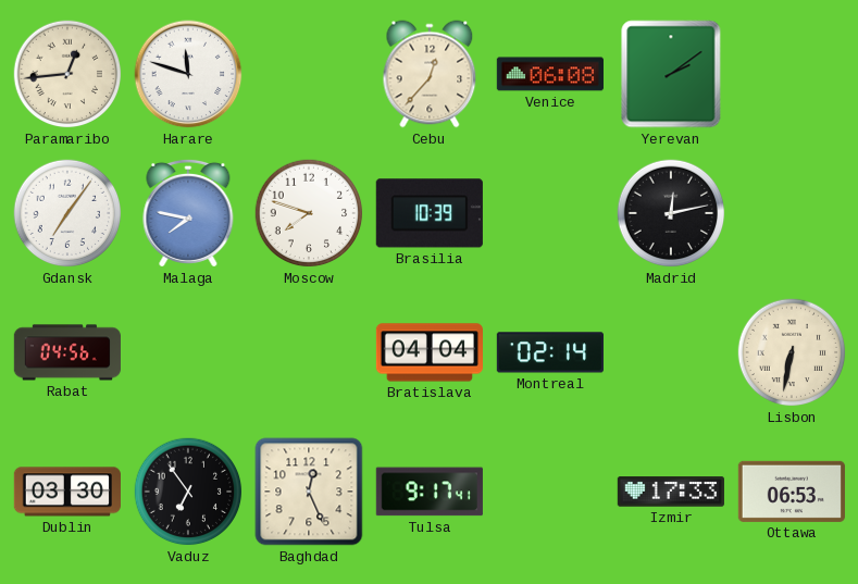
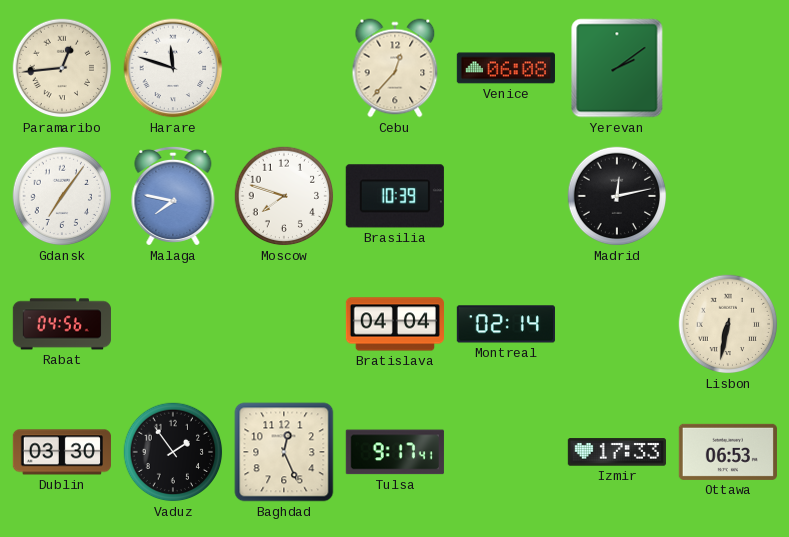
Vaduz: 6:54 -> 1:54
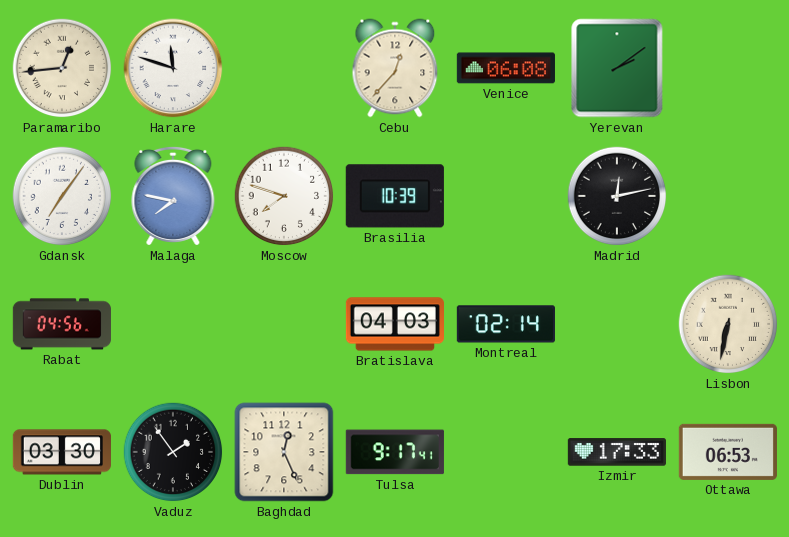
Bratislava: 04:04 -> 04:03
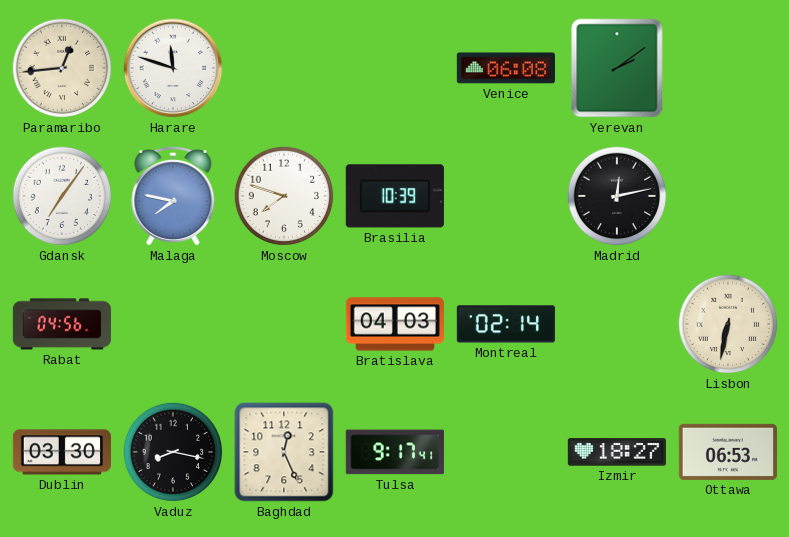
Cebu: 12:37 -> none
Vaduz: 1:54 -> 8:17
Izmir: 17:33 -> 18:27
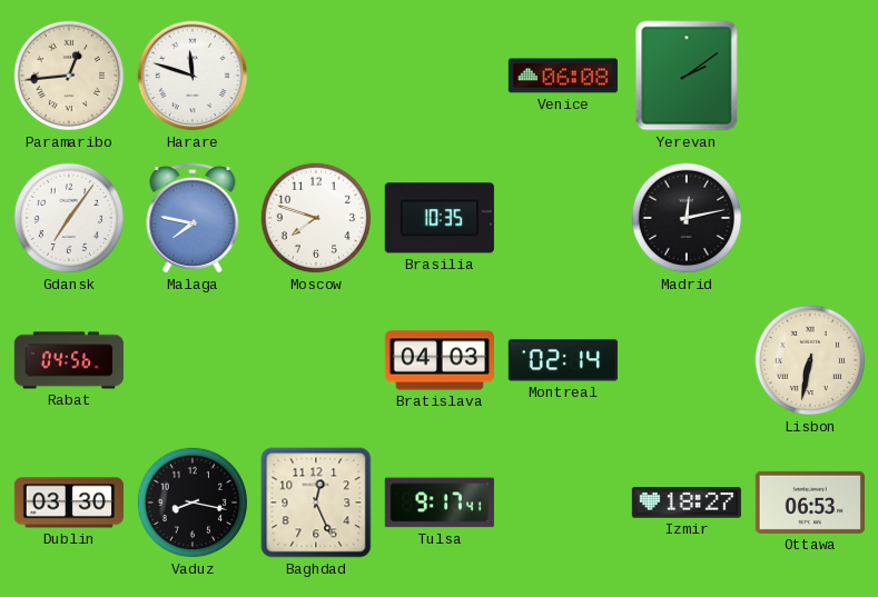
Brasilia: 10:39 -> 10:35
